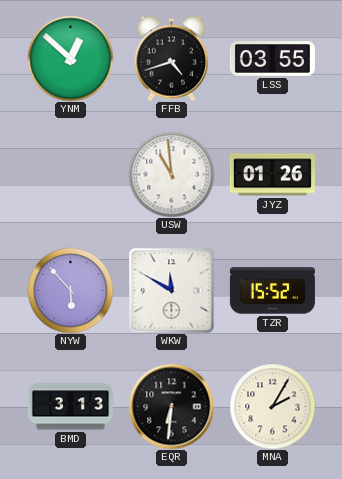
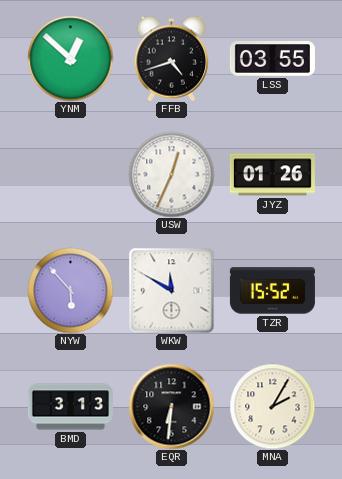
USW: 10:59 -> 12:34
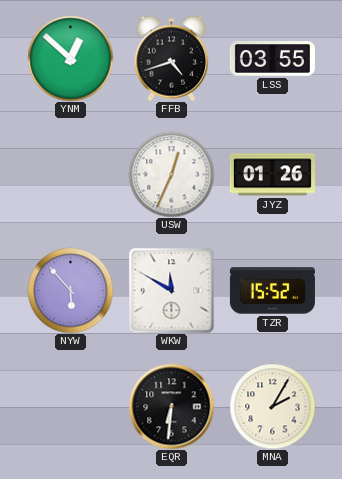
BMD: 3:13 -> none
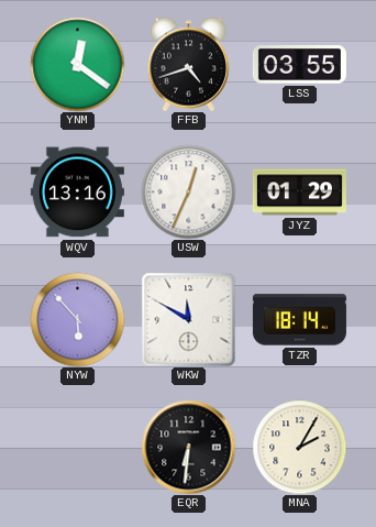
YNM: 12:52 -> 12:21
WQV: none -> 13:16
JYZ: 01:26 -> 01:29
TZR: 15:52 -> 18:14
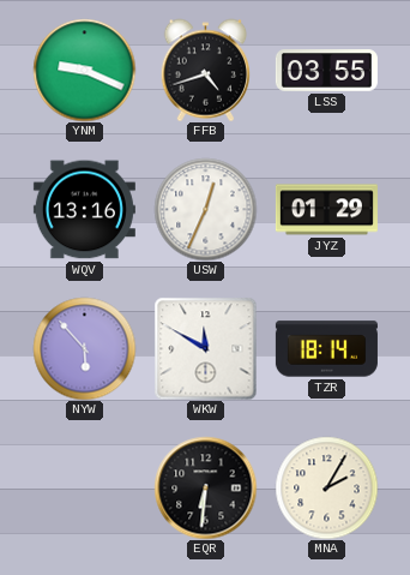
YNM: 12:21 -> 9:19
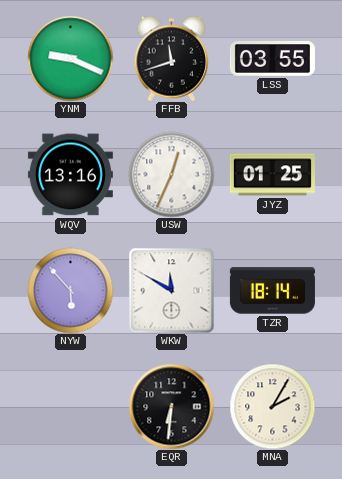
FFB: 4:42 -> 11:42
JYZ: 01:29 -> 01:25
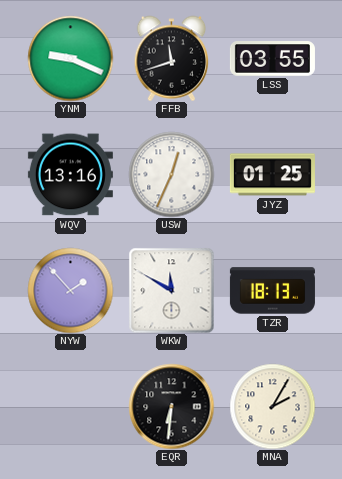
NYW: 5:53 -> 1:53
TZR: 18:14 -> 18:13
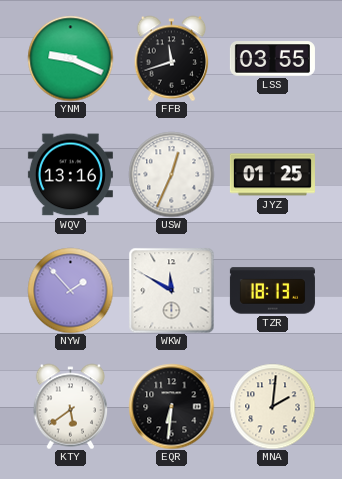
KTY: none -> 5:39
MNA: 2:05 -> 2:01
